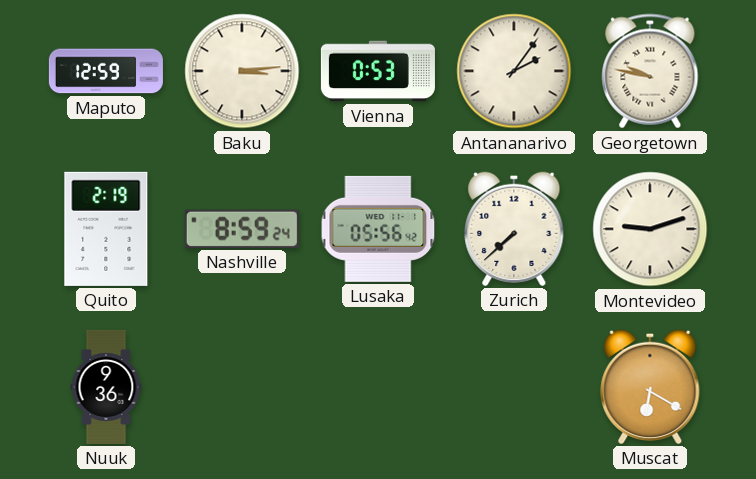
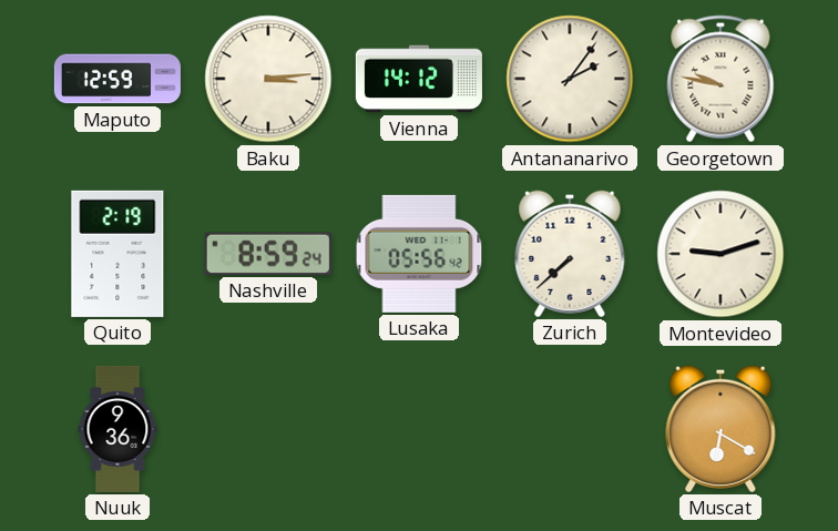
Vienna: 0:53 -> 14:12
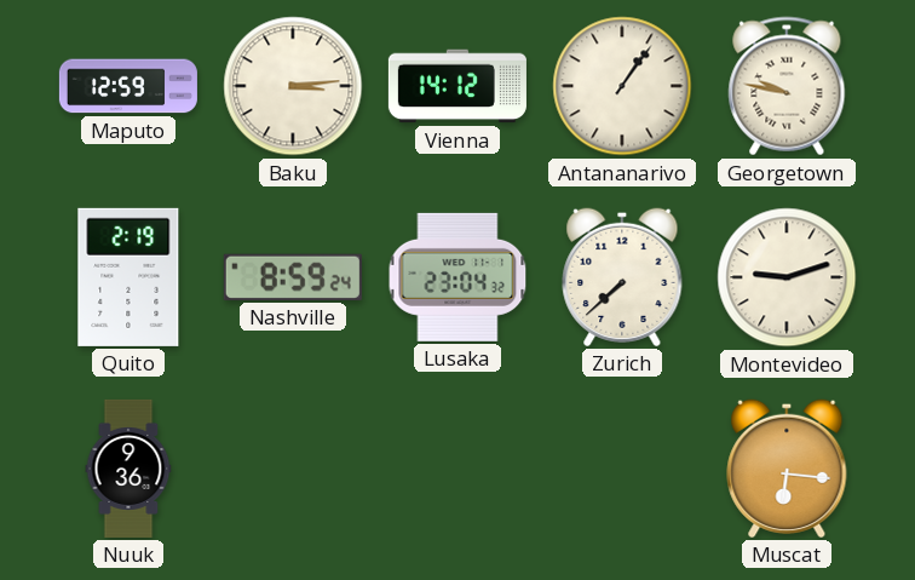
Antananarivo: 2:06 -> 1:06
Lusaka: 05:56 -> 23:04
Muscat: 6:20 -> 6:16
